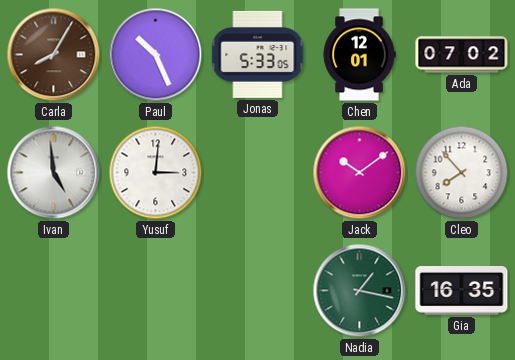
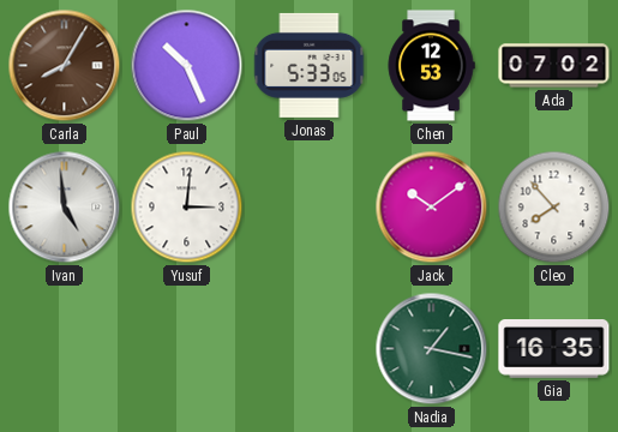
Chen: 12:01 -> 12:53
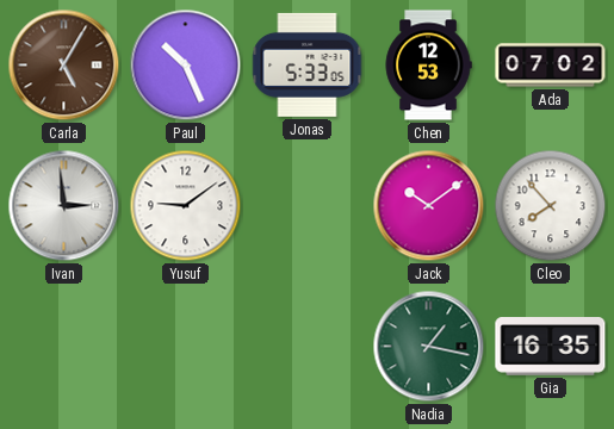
Carla: 8:05 -> 5:05
Ivan: 4:59 -> 2:59
Yusuf: 3:01 -> 9:09
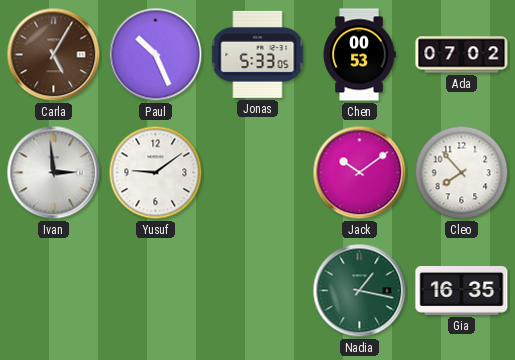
Chen: 12:53 -> 00:53
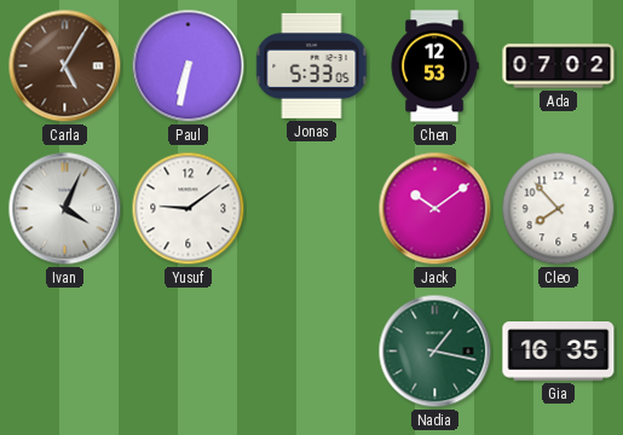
Paul: 10:26 -> 6:32
Chen: 00:53 -> 12:53
Ivan: 2:59 -> 4:04
